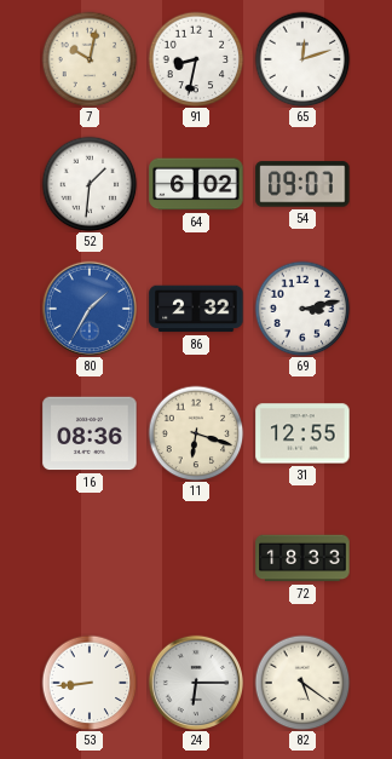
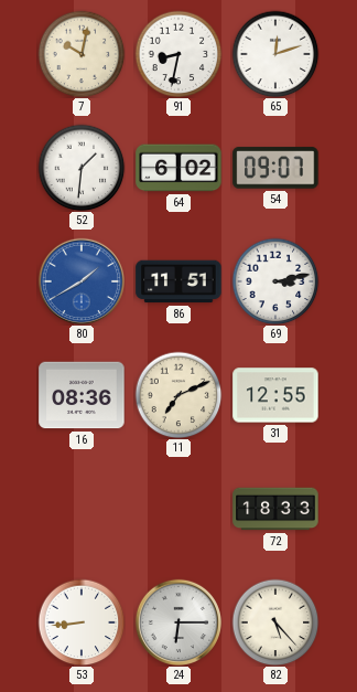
80: 1:35 -> 1:40
86: 2:32 -> 11:51
11: 6:18 -> 7:11
82: 5:21 -> 5:23
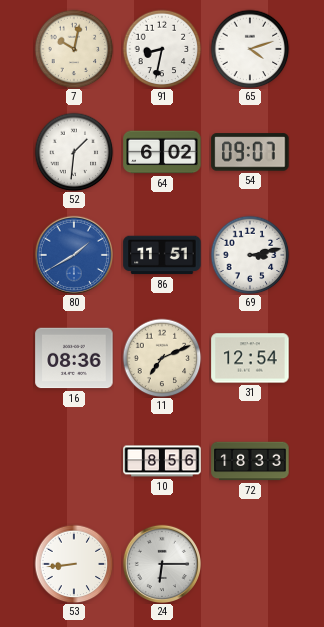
65: 12:12 -> 4:12
31: 12:55 -> 12:54
10: none -> 8:56
82: 5:23 -> none
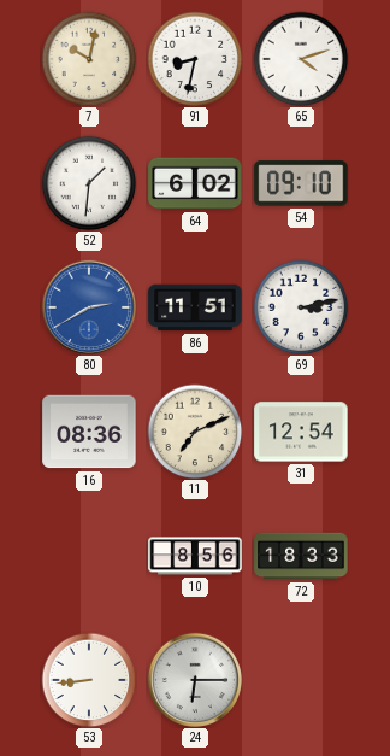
54: 09:07 -> 09:10
80: 1:40 -> 2:40
